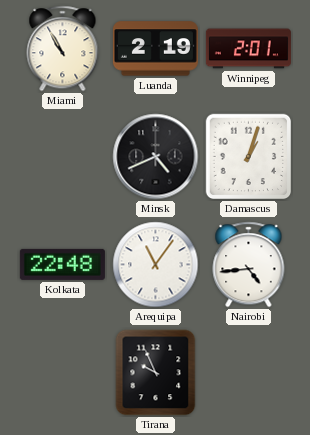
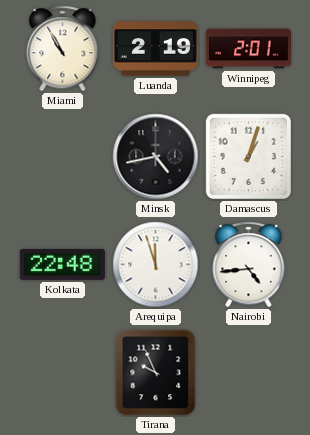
Minsk: 4:41 -> 4:43
Arequipa: 11:06 -> 11:57
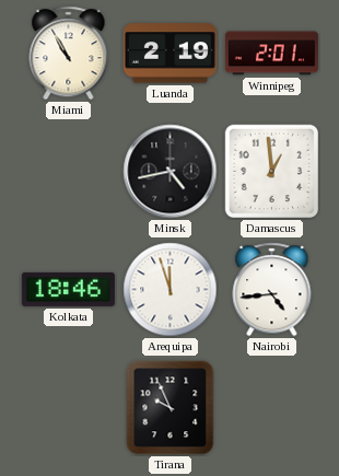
Damascus: 1:03 -> 12:59
Kolkata: 22:48 -> 18:46
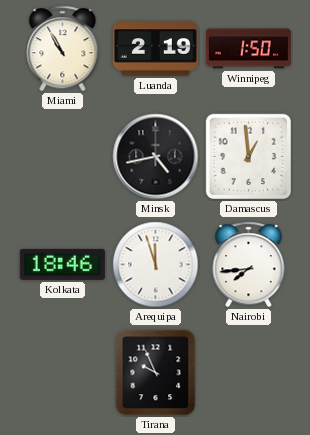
Winnipeg: 2:01 -> 1:50
Nairobi: 4:44 -> 7:44
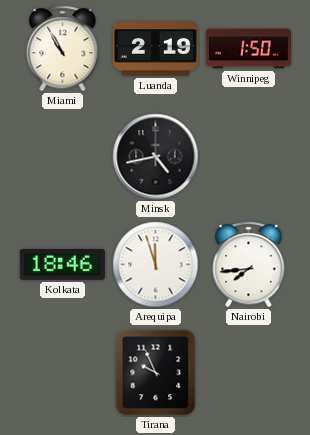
Damascus: 12:59 -> none
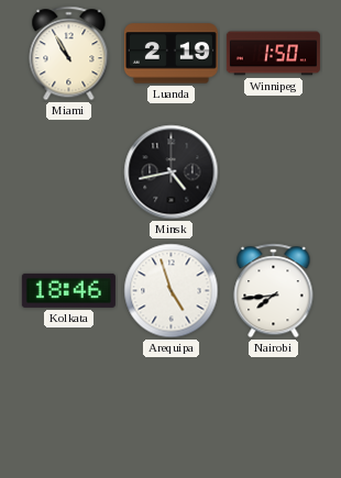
Arequipa: 11:57 -> 4:57
Tirana: 9:56 -> none
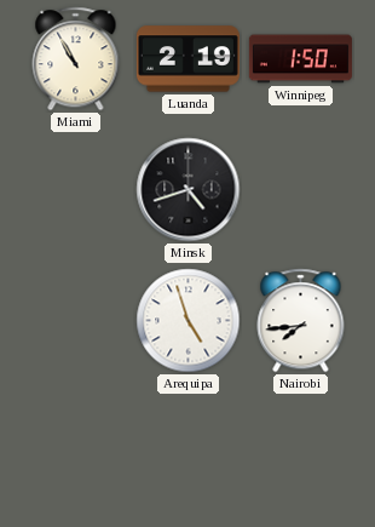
Minsk: 4:43 -> 4:42
Kolkata: 18:46 -> none
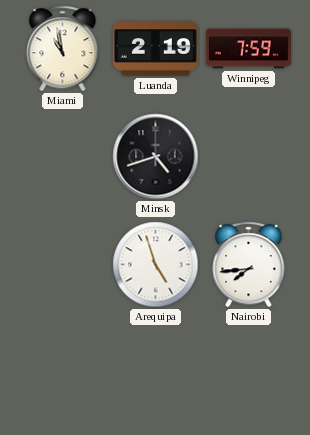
Miami: 10:55 -> 10:58
Winnipeg: 1:50 -> 7:59
